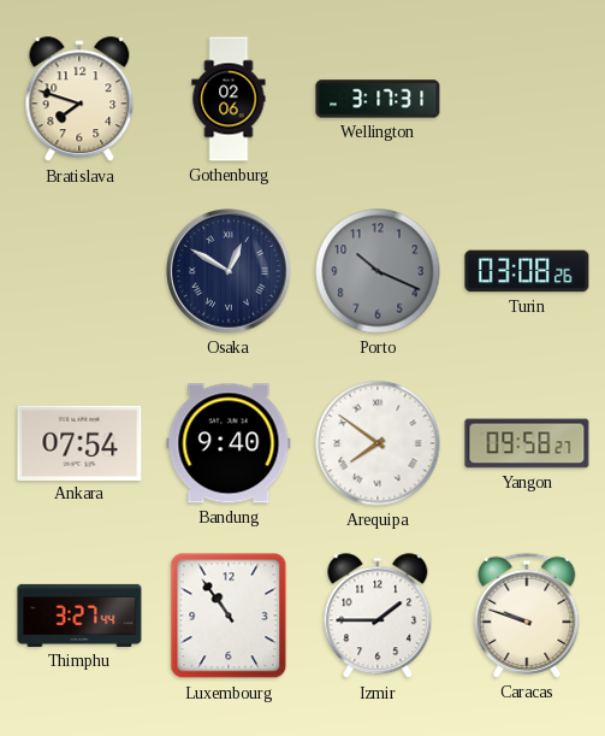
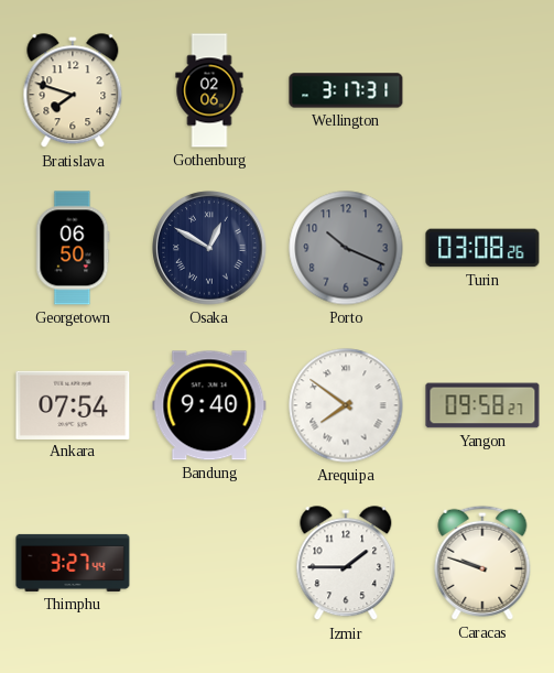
Georgetown: none -> 06:50
Luxembourg: 10:54 -> none
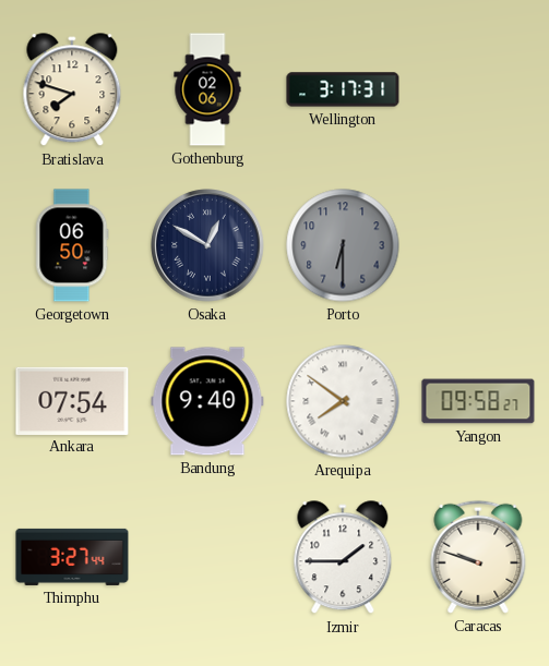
Porto: 10:19 -> 6:30
Turin: 03:08 -> none
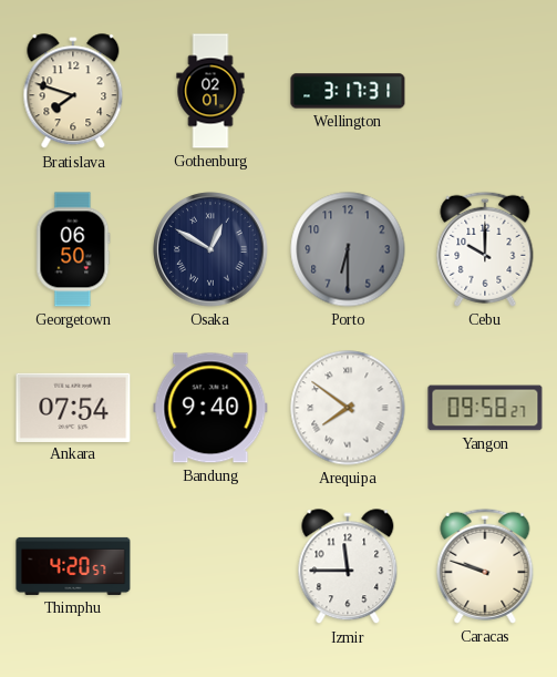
Gothenburg: 02:06 -> 02:01
Cebu: none -> 10:00
Thimphu: 3:27 -> 4:20
Izmir: 1:45 -> 11:45
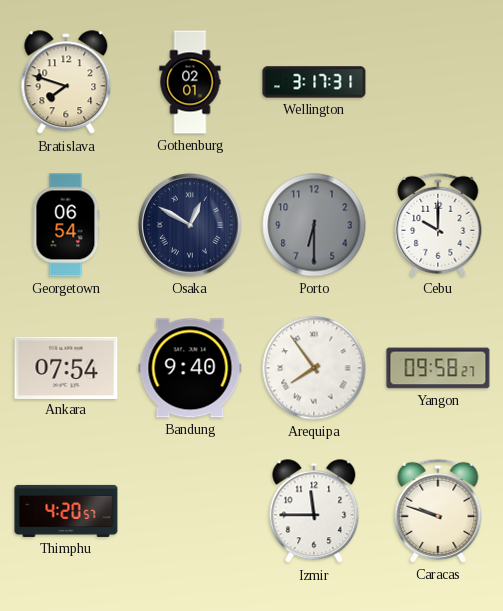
Georgetown: 06:50 -> 06:54
Arequipa: 7:51 -> 7:54
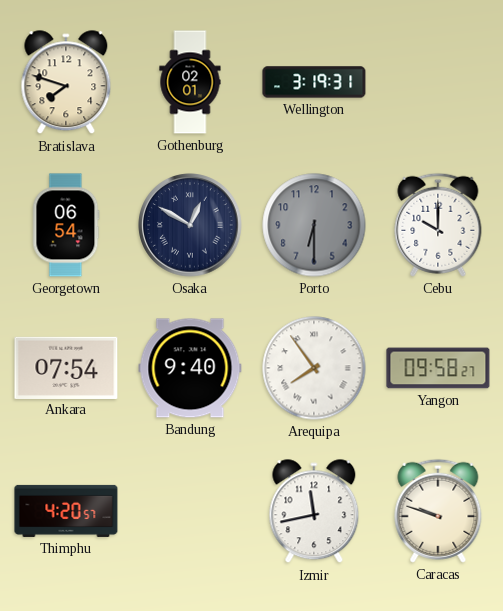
Wellington: 3:17 -> 3:19
Izmir: 11:45 -> 11:43
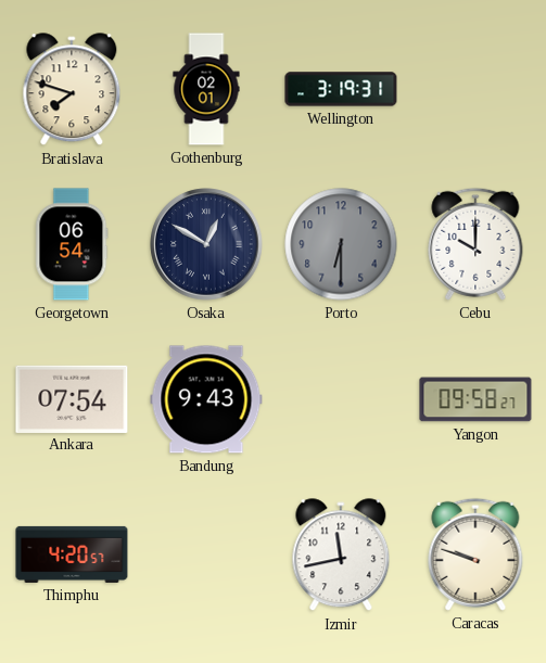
Bandung: 9:40 -> 9:43
Arequipa: 7:54 -> none
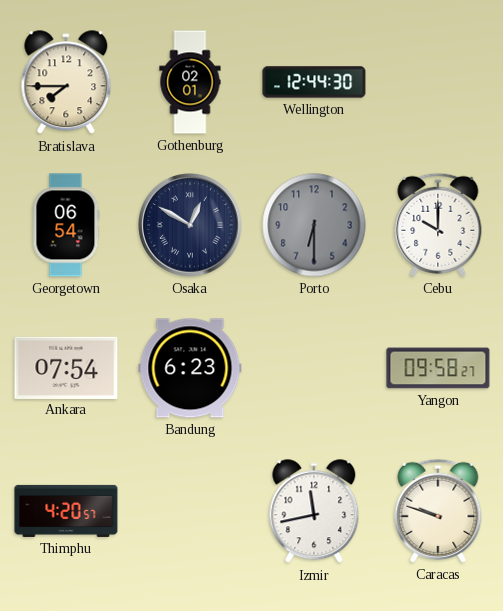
Bratislava: 7:48 -> 7:45
Wellington: 3:19 -> 12:44
Bandung: 9:43 -> 6:23
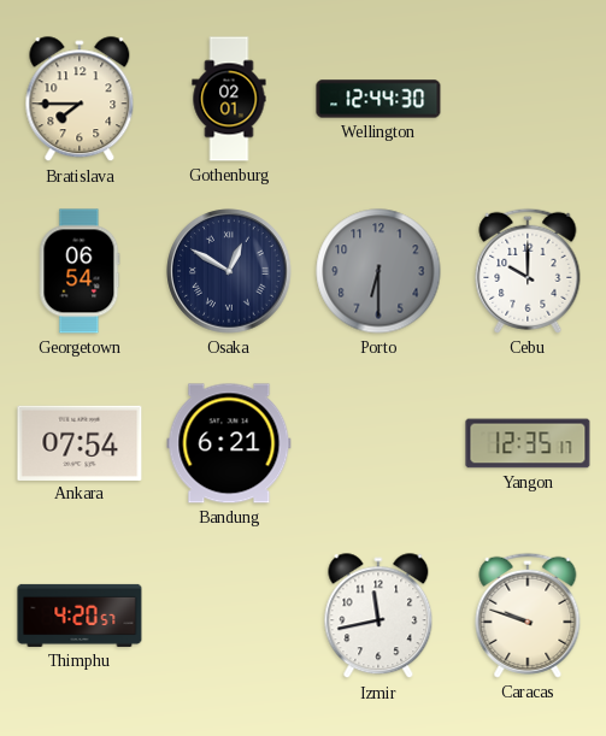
Bandung: 6:23 -> 6:21
Yangon: 09:58 -> 12:35
